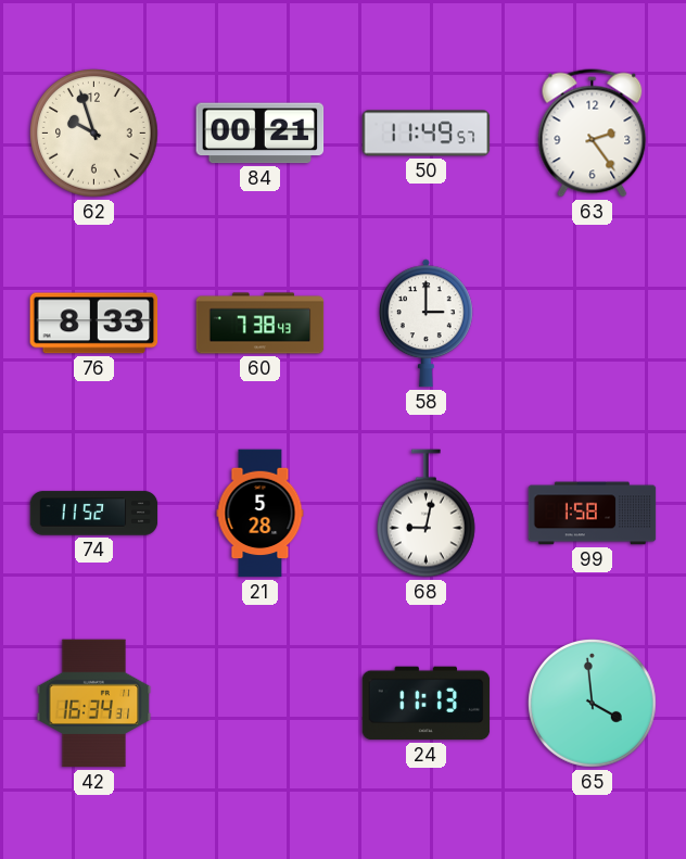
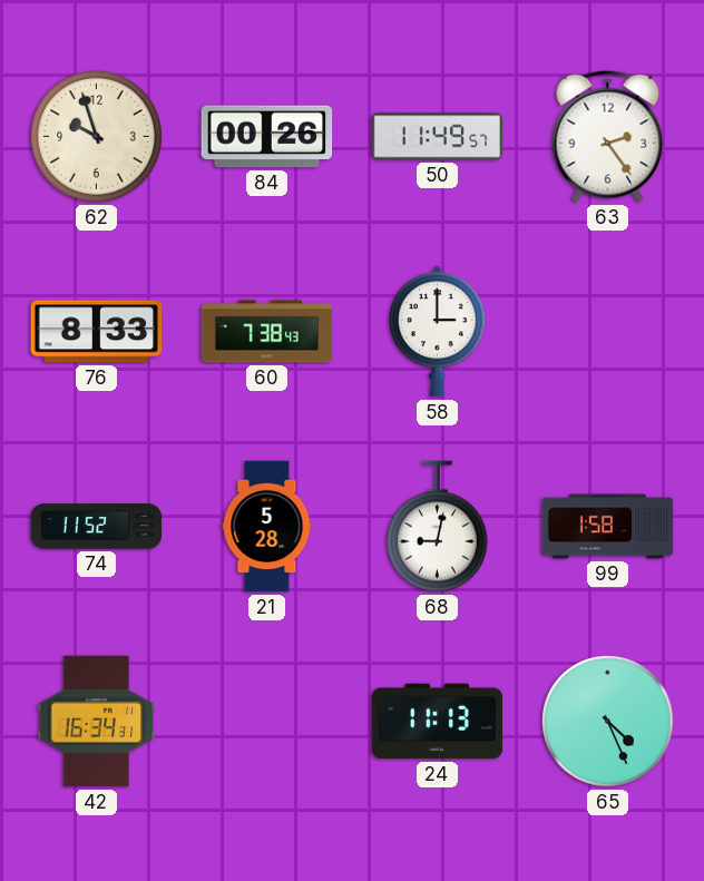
84: 00:21 -> 00:26
65: 3:59 -> 4:26
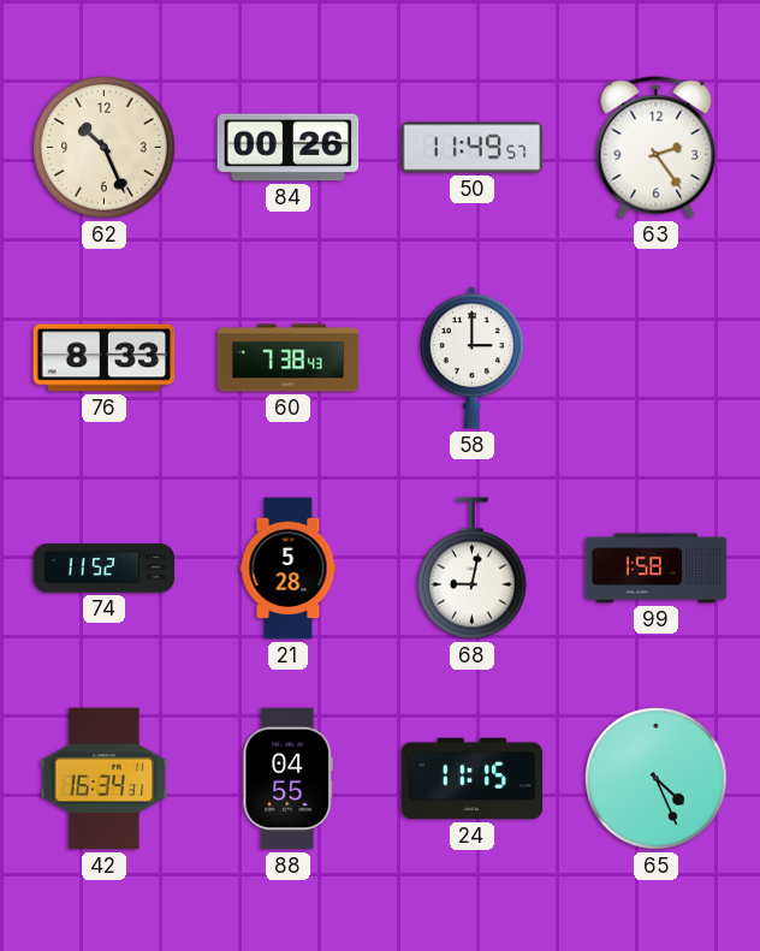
62: 9:57 -> 10:26
88: none -> 04:55
24: 11:13 -> 11:15
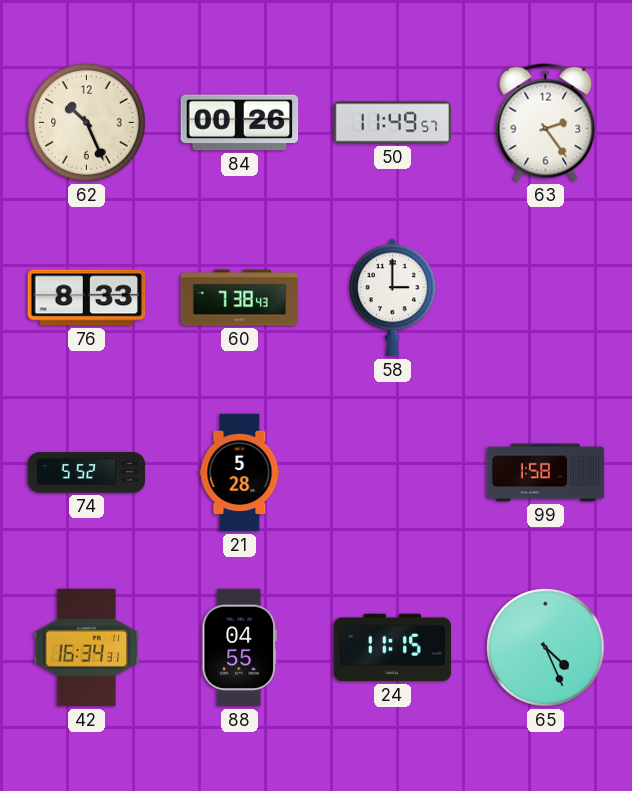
74: 11:52 -> 5:52
68: 9:02 -> none
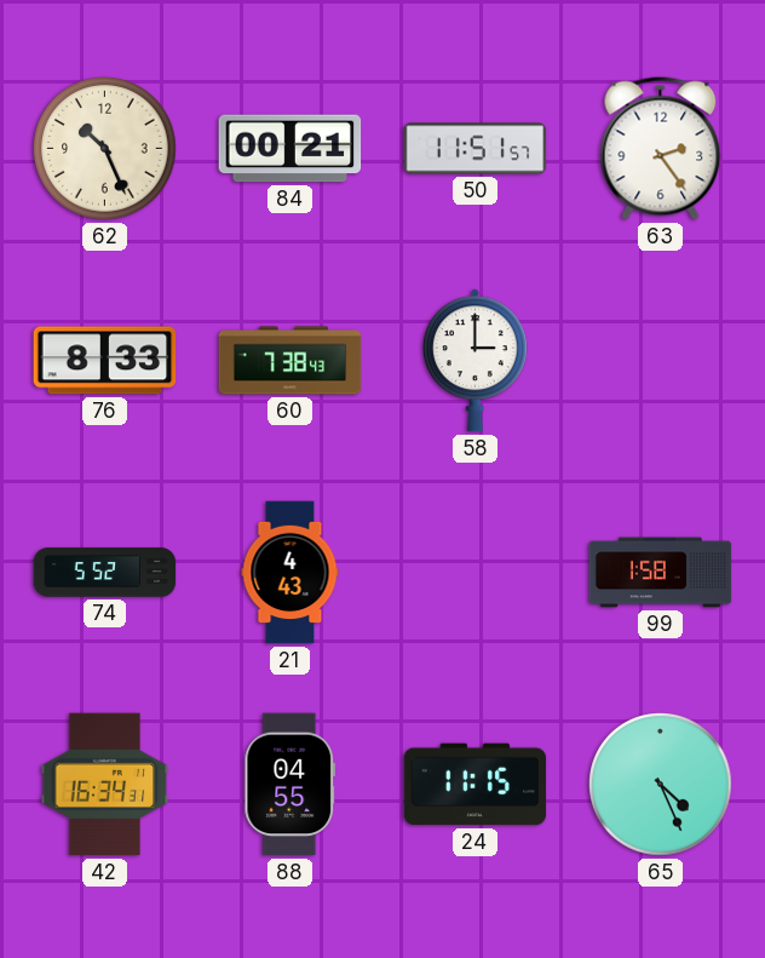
84: 00:26 -> 00:21
50: 11:49 -> 11:51
21: 5:28 -> 4:43
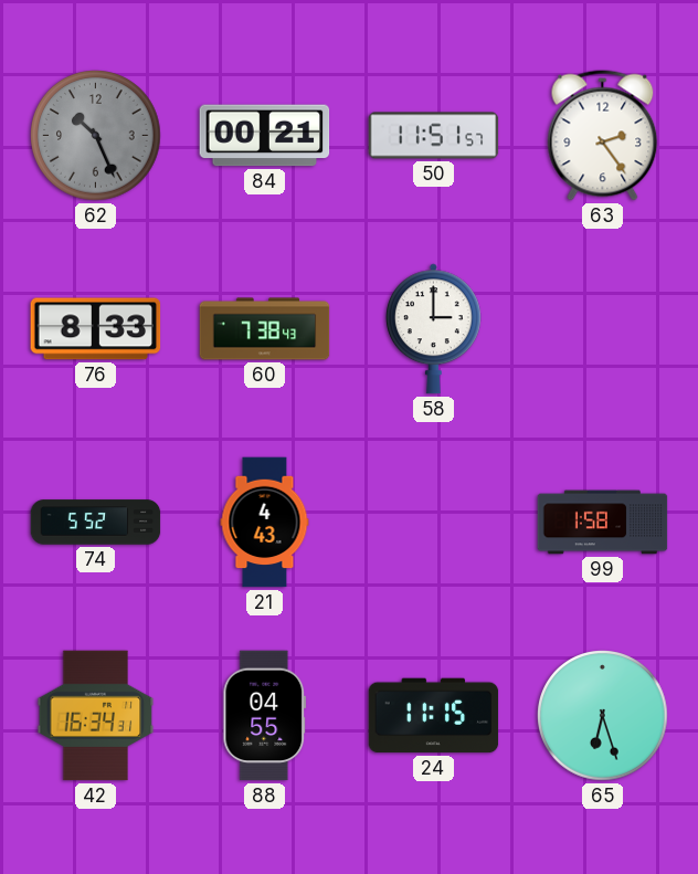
62 dial: cream -> grey
65: 4:26 -> 6:27
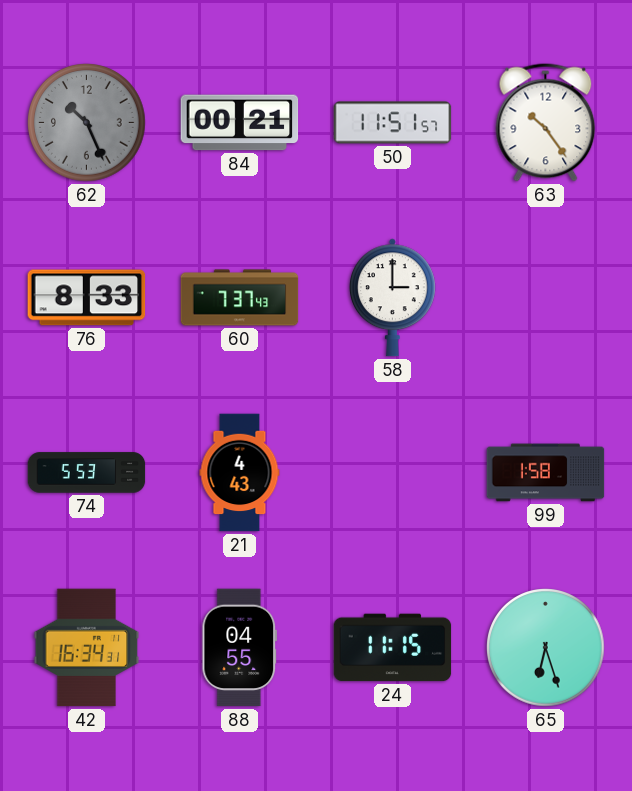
63: 2:24 -> 10:24
60: 7:38 -> 7:37
74: 5:52 -> 5:53
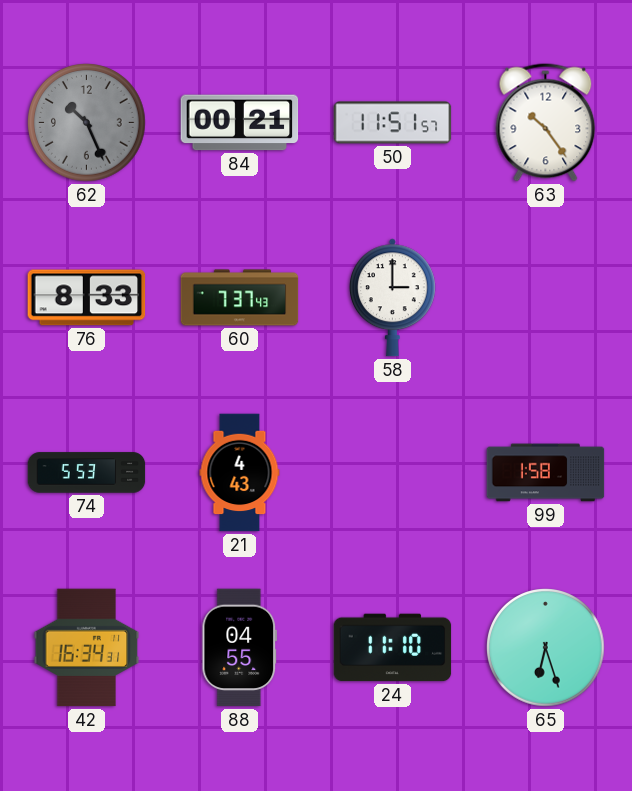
24: 11:15 -> 11:10
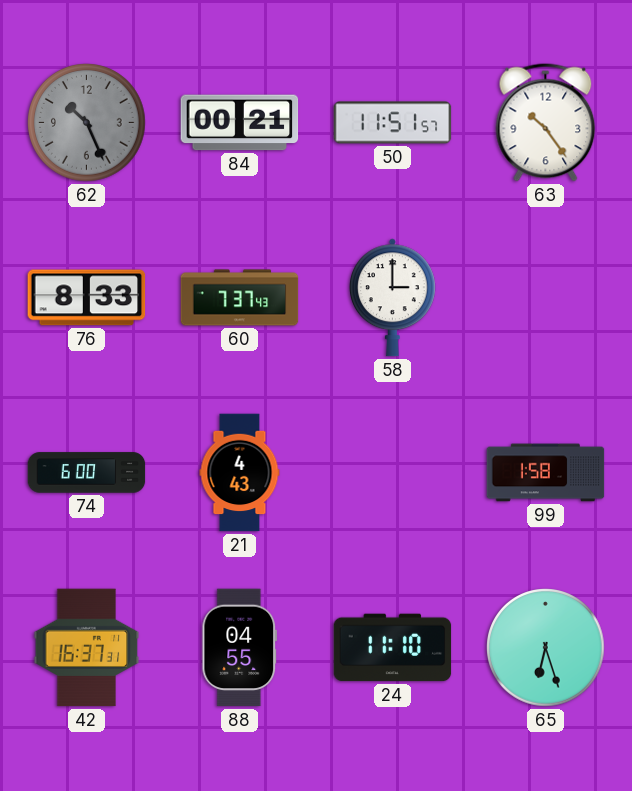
74: 5:53 -> 6:00
42: 16:34 -> 16:37
